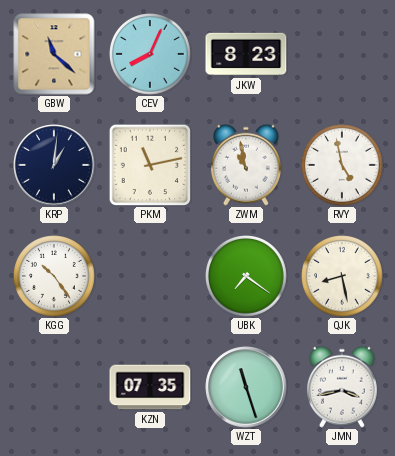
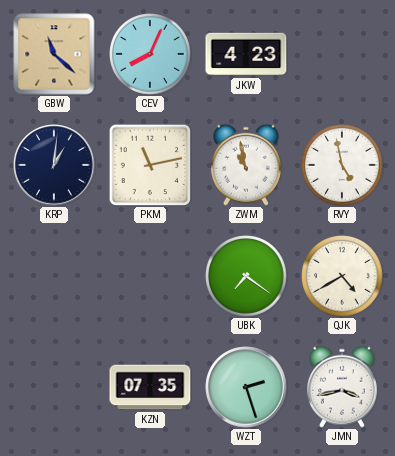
JKW: 8:23 -> 4:23
KGG: 10:24 -> none
QJK: 8:28 -> 4:40
WZT: 11:27 -> 2:27
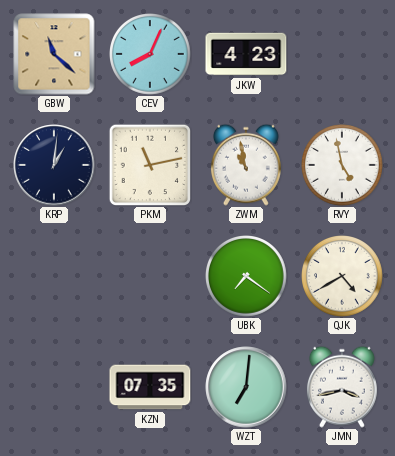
WZT: 2:27 -> 7:01
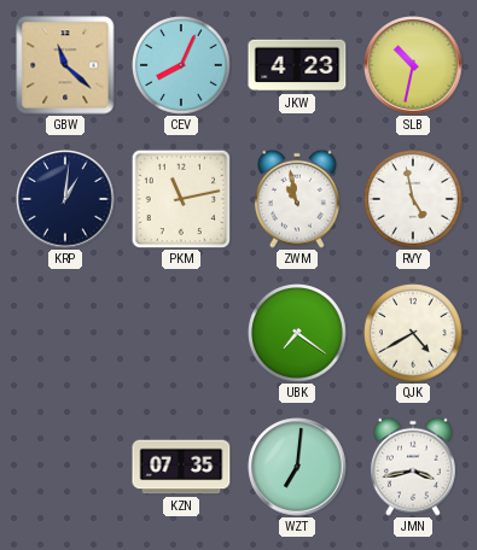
SLB: none -> 10:32
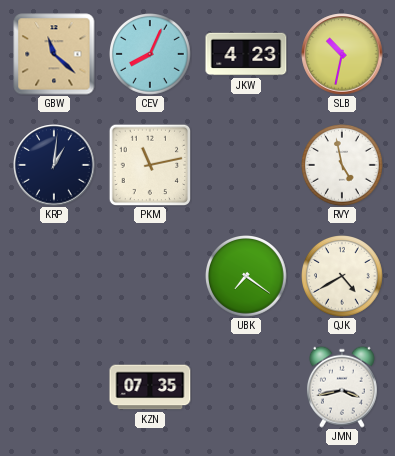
ZWM: 10:58 -> none
WZT: 7:01 -> none
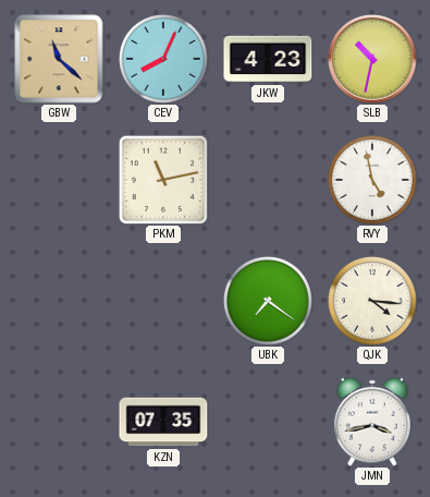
KRP: 1:01 -> none
QJK: 4:40 -> 4:16
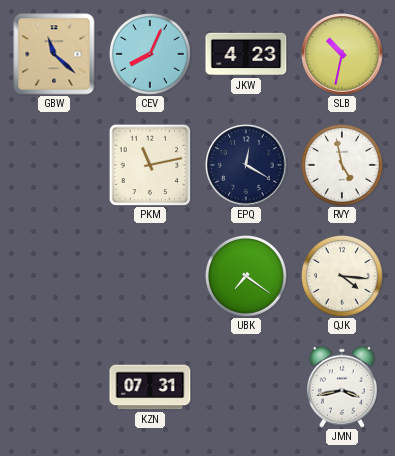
EPQ: none -> 12:20
KZN: 07:35 -> 07:31
